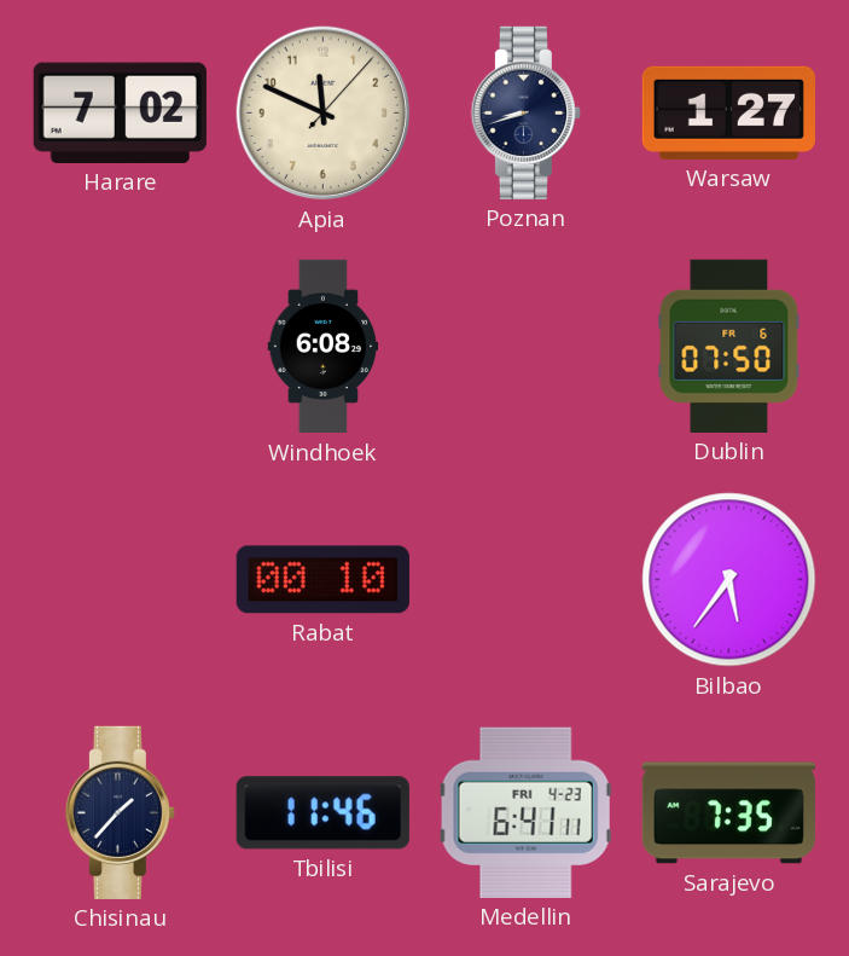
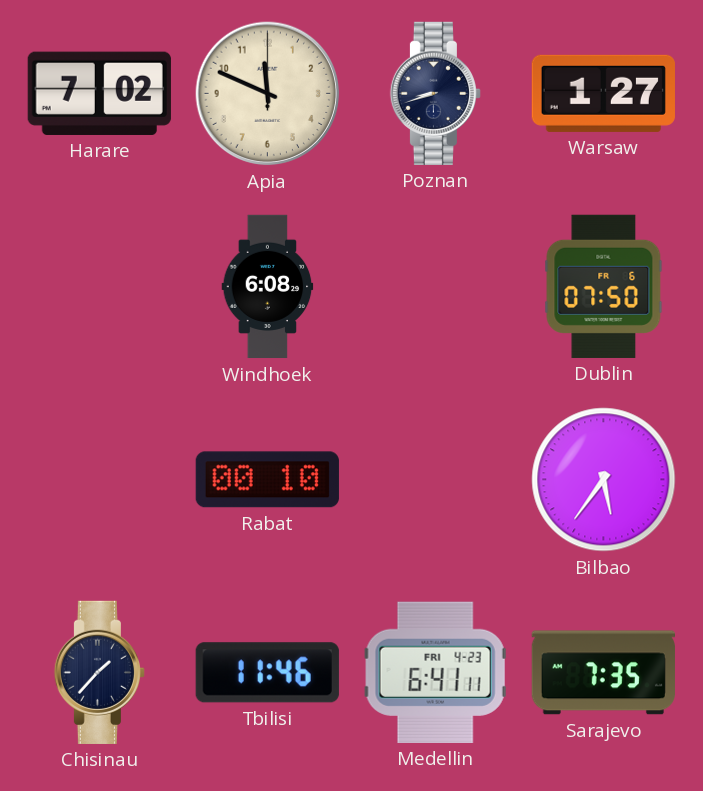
Apia: 11:49:07 -> 11:49:00
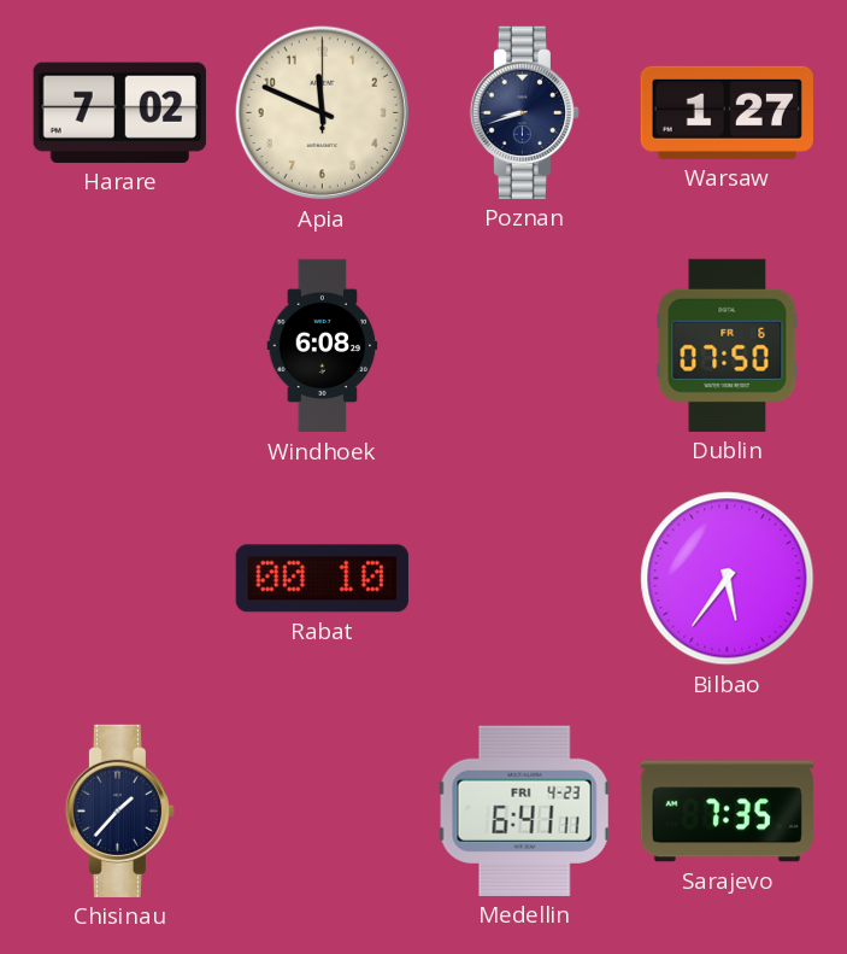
Tbilisi: 11:46 -> none
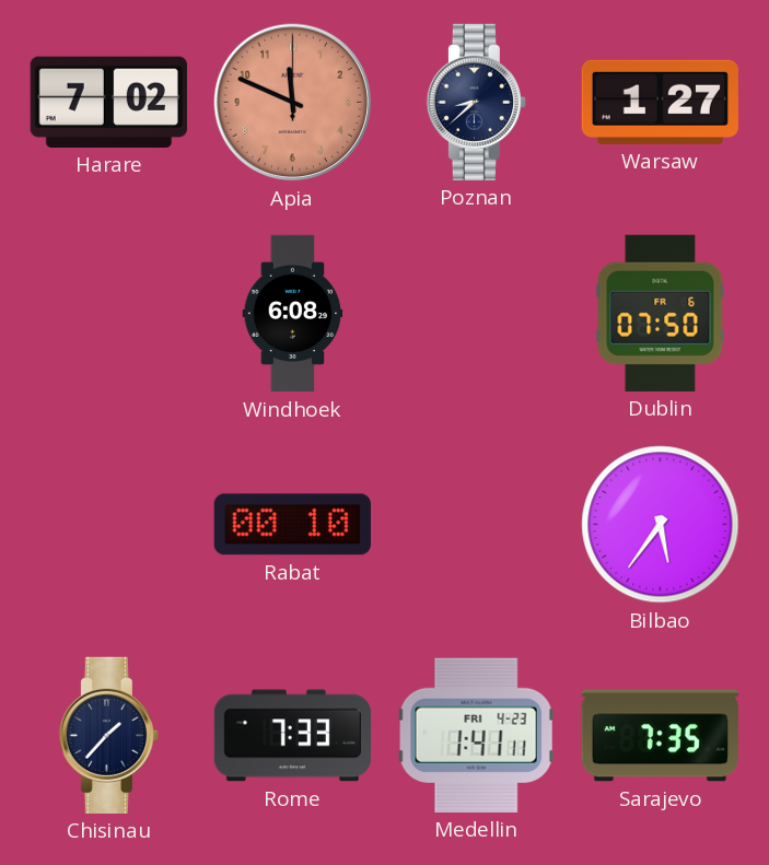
Apia dial: cream -> salmon
Poznan: 8:42 -> 8:38
Rome: none -> 7:33
Medellin: 6:41 -> 1:41
